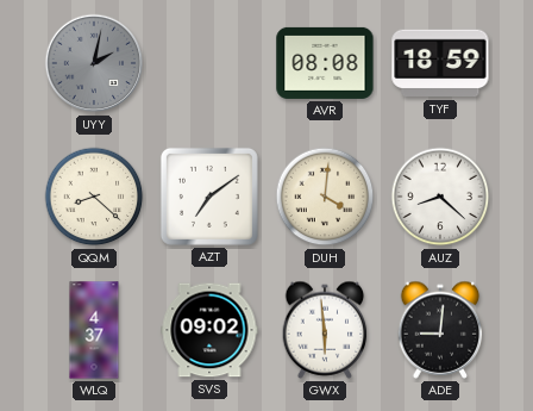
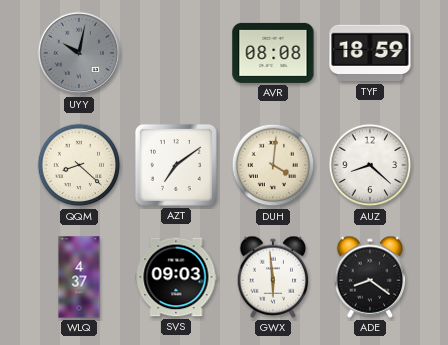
UYY: 2:02 -> 10:02
SVS: 09:02 -> 09:03
ADE: 9:01 -> 8:21
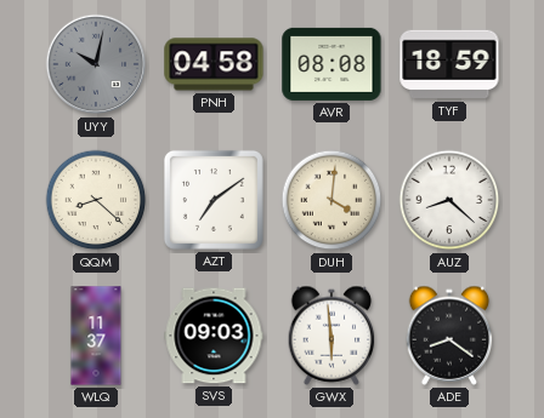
PNH: none -> 04:58
WLQ: 4:37 -> 11:37
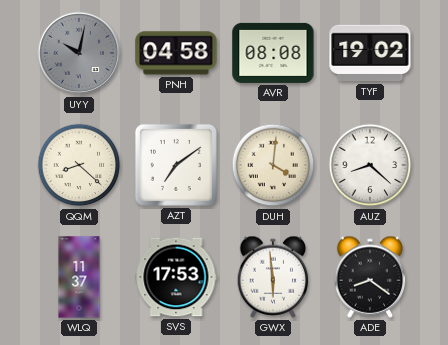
TYF: 18:59 -> 19:02
SVS: 09:03 -> 17:53
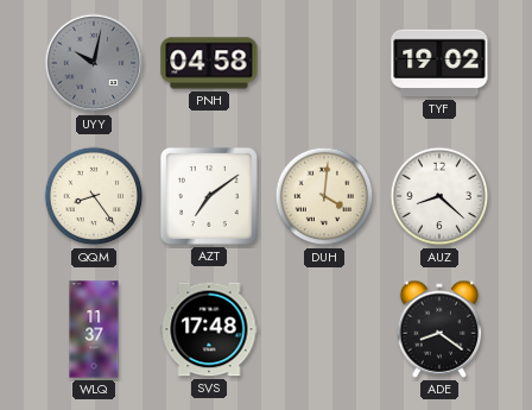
AVR: 08:08 -> none
QQM: 8:22 -> 8:24
SVS: 17:53 -> 17:48
GWX: 5:59 -> none
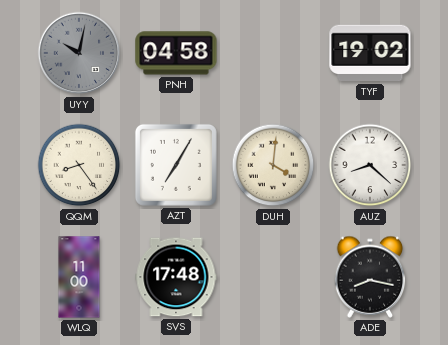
AZT: 7:09 -> 7:05
WLQ: 11:37 -> 11:00
ADE: 8:21 -> 8:17
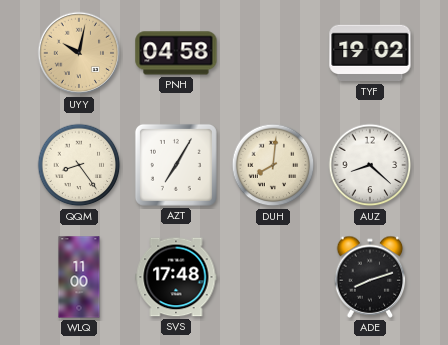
UYY dial: grey -> champagne
DUH: 4:01 -> 8:01
ADE: 8:17 -> 8:12
